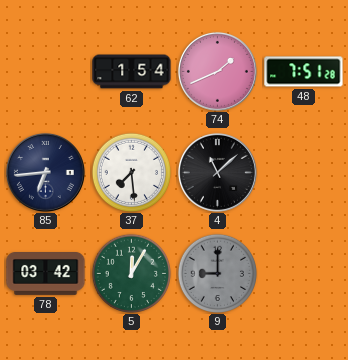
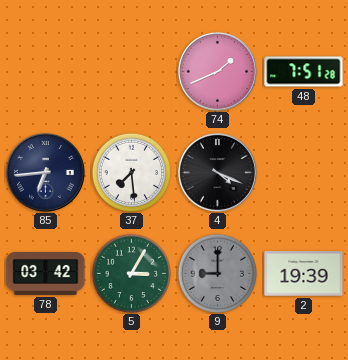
62: 1:54 -> none
4: 11:08 -> 4:19
5: 12:05 -> 3:05
2: none -> 19:39
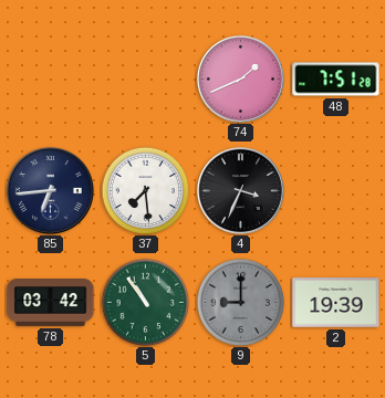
4: 4:19 -> 3:34
5: 3:05 -> 10:54
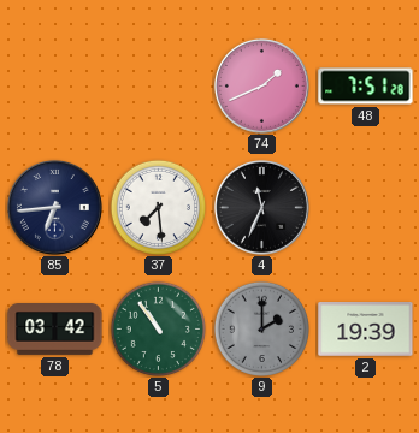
4: 3:34 -> 11:34
9: 9:00 -> 2:00
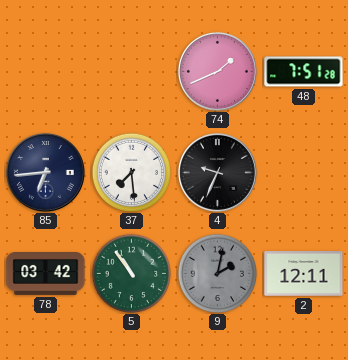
4: 11:34 -> 9:34
9: 2:00 -> 2:02
2: 19:39 -> 12:11
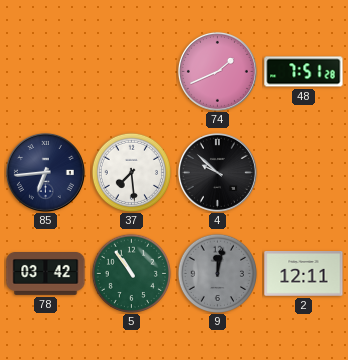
4: 9:34 -> 9:52
9: 2:02 -> 12:02
